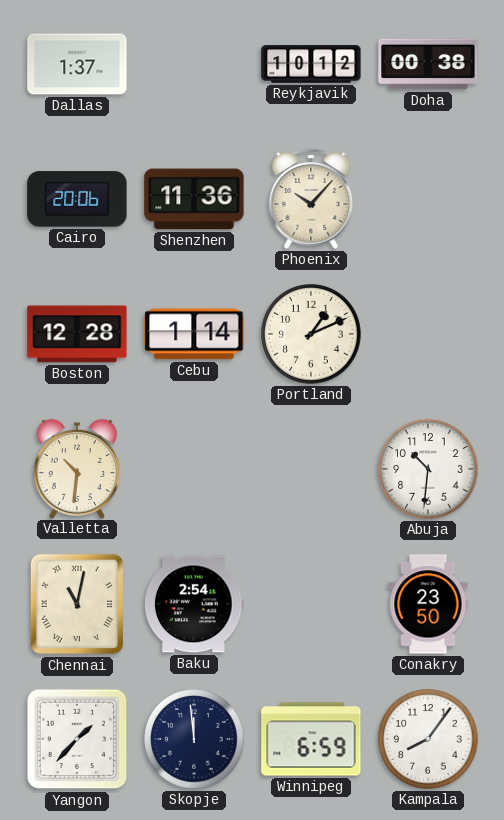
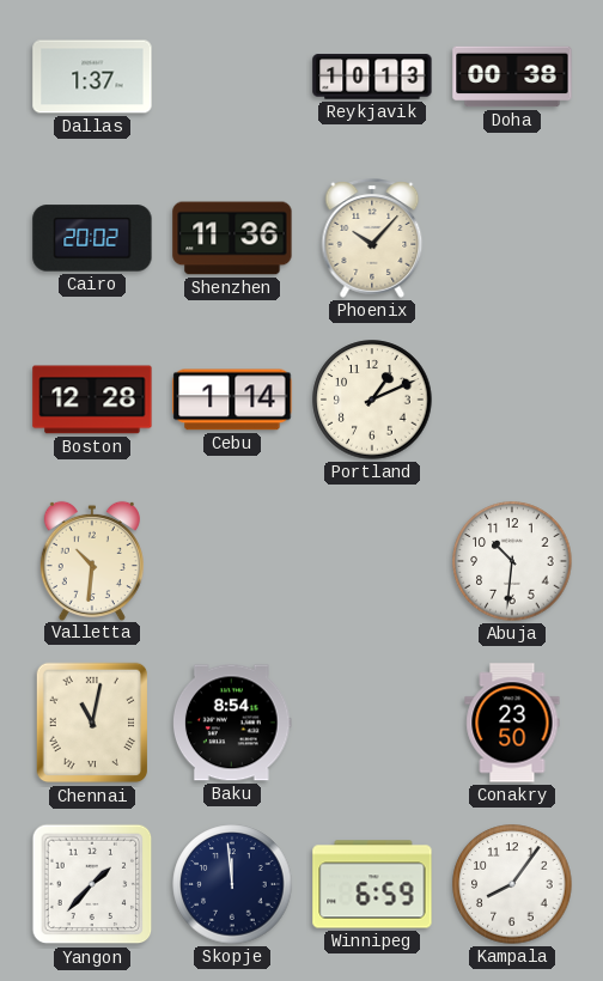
Reykjavik: 10:12 -> 10:13
Cairo: 20:06 -> 20:02
Baku: 2:54 -> 8:54
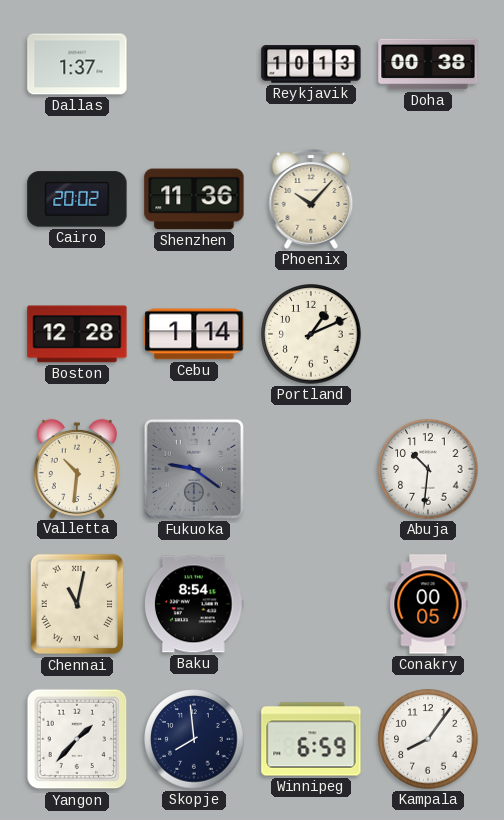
Fukuoka: none -> 9:21
Conakry: 23:50 -> 00:05
Skopje: 11:59 -> 7:59
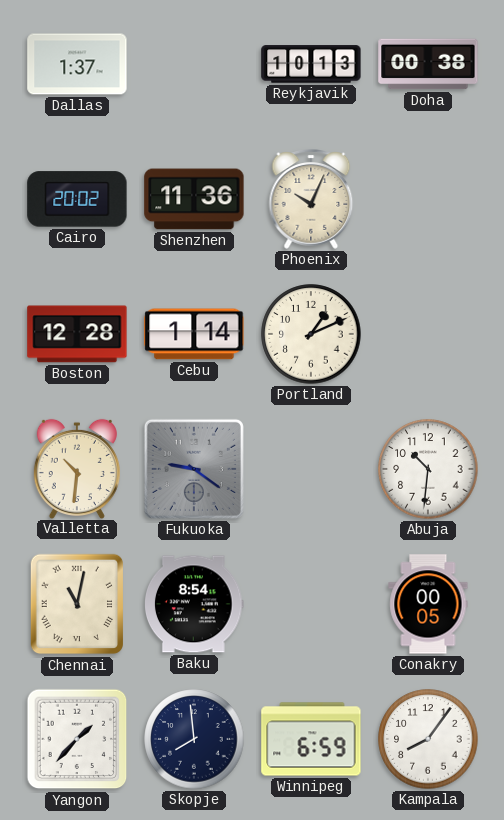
Phoenix: 10:07 -> 10:04
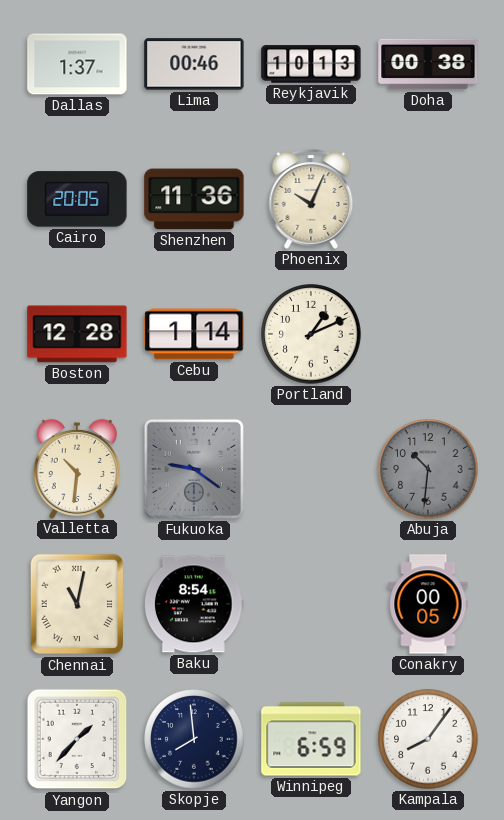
Lima: none -> 00:46
Cairo: 20:02 -> 20:05
Abuja dial: white -> grey
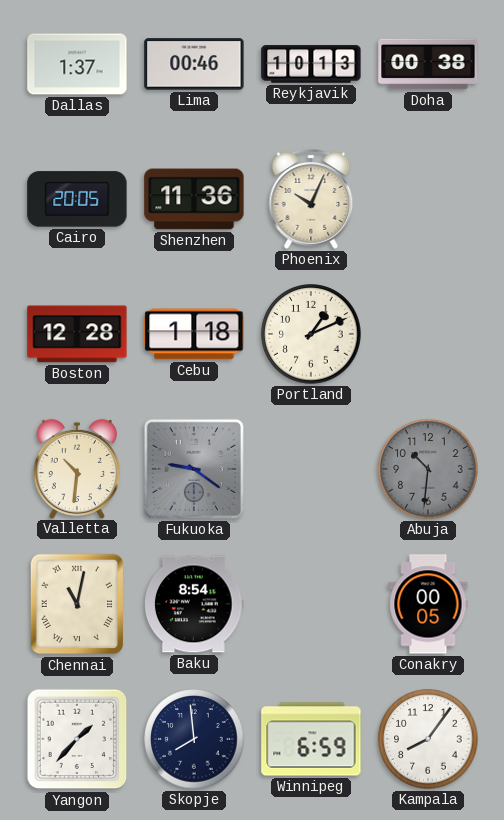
Cebu: 1:14 -> 1:18
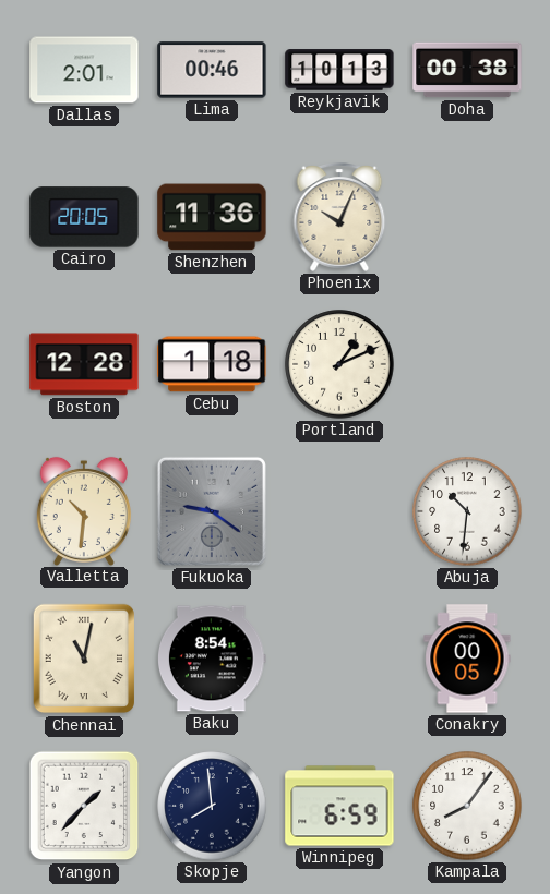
Dallas: 1:37 -> 2:01
Abuja dial: grey -> white
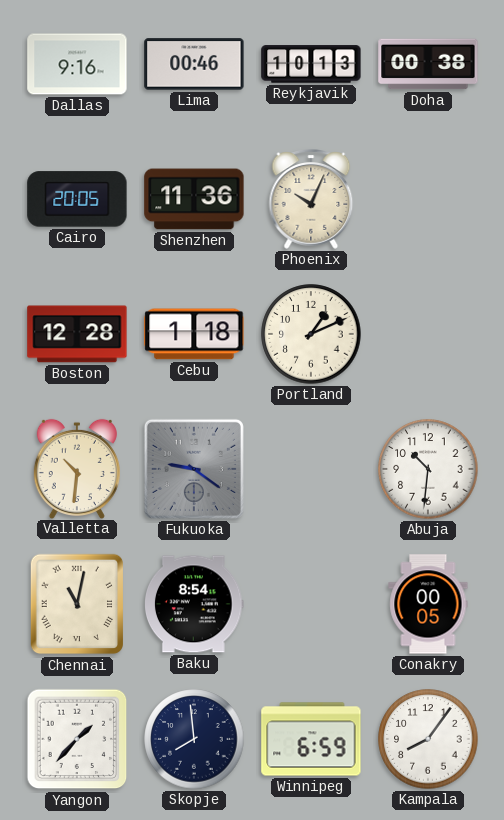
Dallas: 2:01 -> 9:16
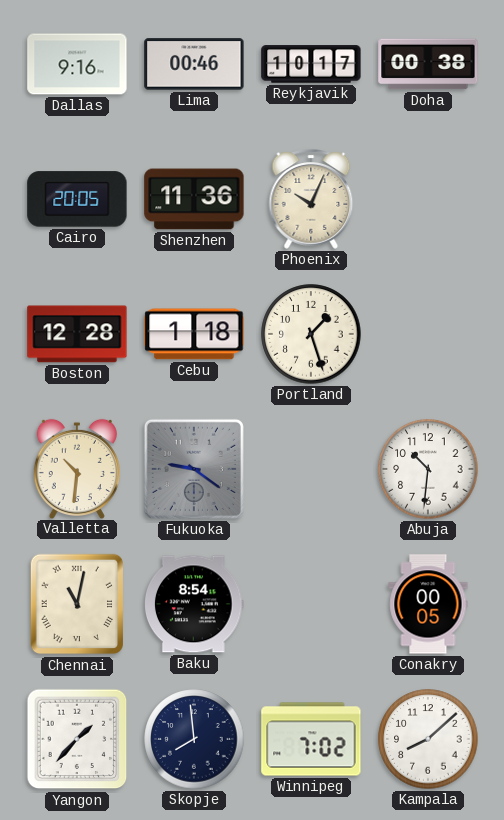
Reykjavik: 10:13 -> 10:17
Portland: 1:11 -> 1:27
Winnipeg: 6:59 -> 7:02
Kampala: 8:06 -> 8:08
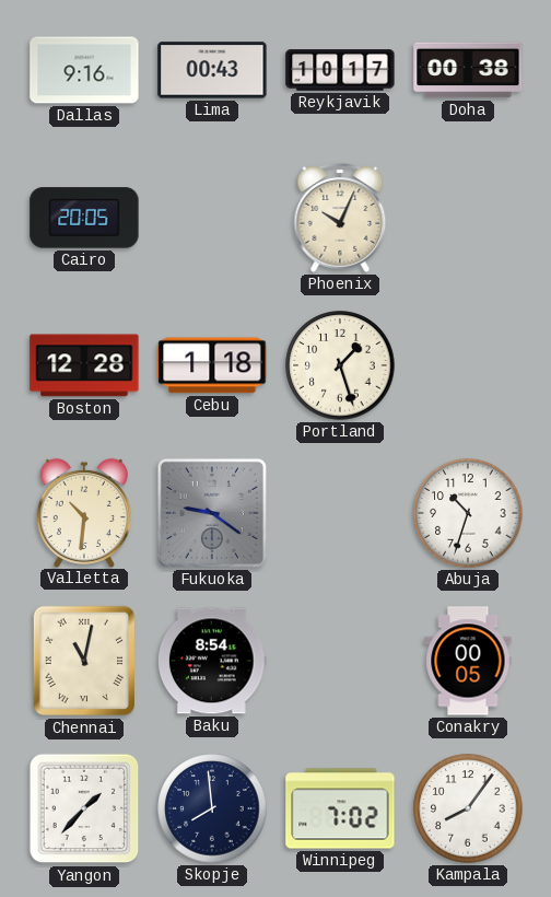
Lima: 00:46 -> 00:43
Shenzhen: 11:36 -> none
Abuja: 10:31 -> 10:33
Kampala: 8:08 -> 8:06
